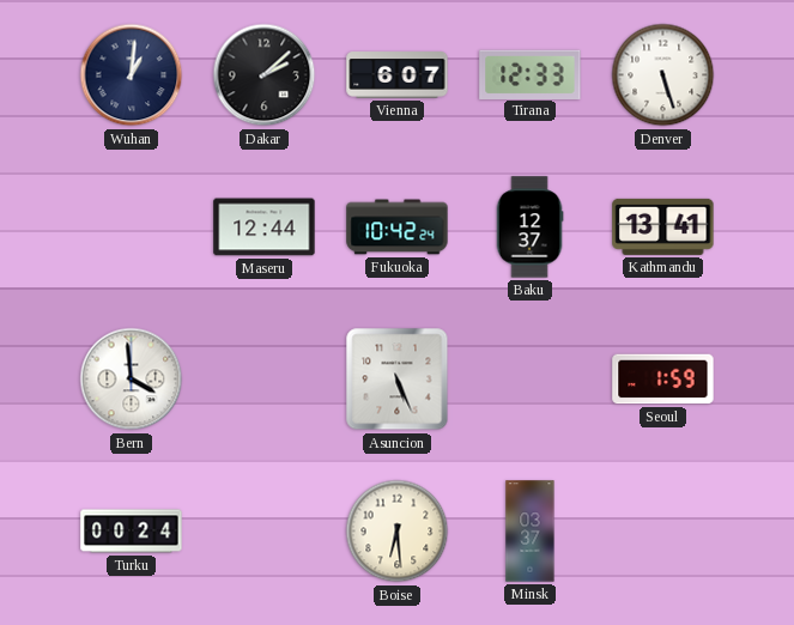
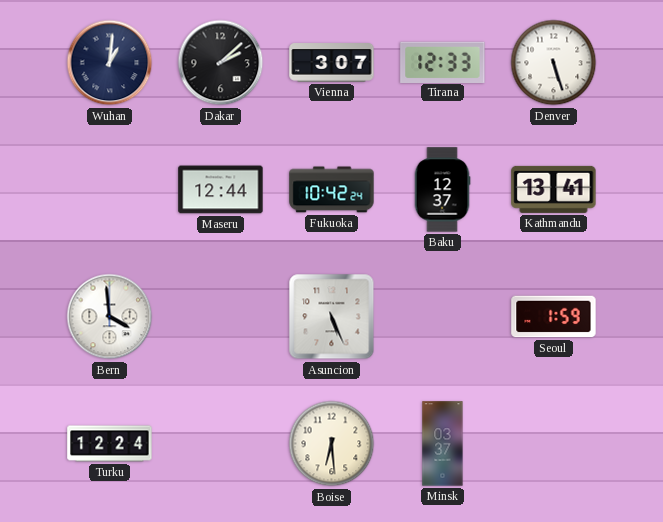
Vienna: 6:07 -> 3:07
Turku: 00:24 -> 12:24
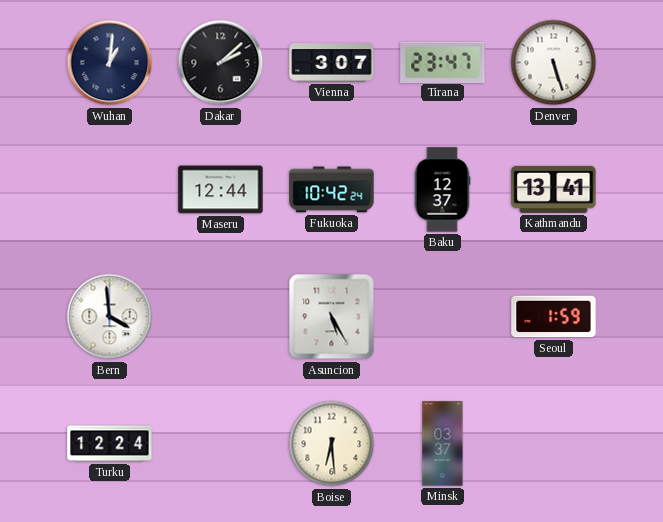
Tirana: 12:33 -> 23:47
Asuncion: 5:26 -> 5:25
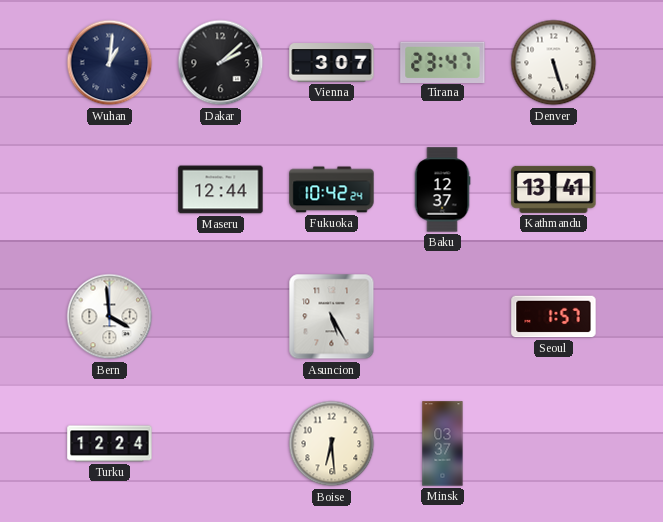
Seoul: 1:59 -> 1:57
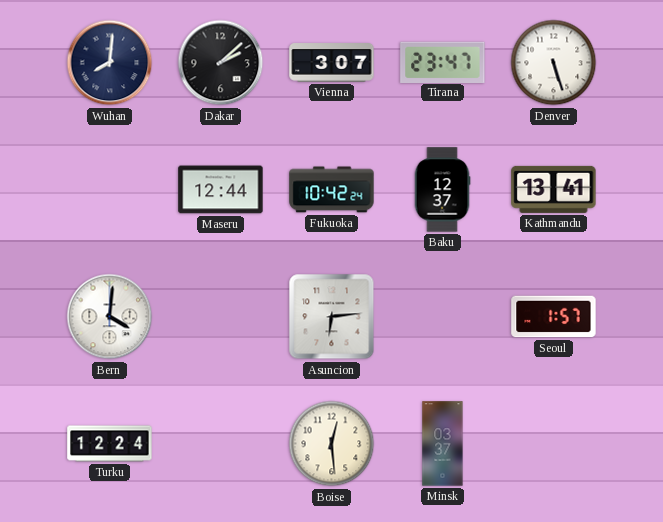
Wuhan: 1:01 -> 8:01
Bern: 3:59 -> 4:01
Asuncion: 5:25 -> 6:14
Boise: 6:29 -> 12:29
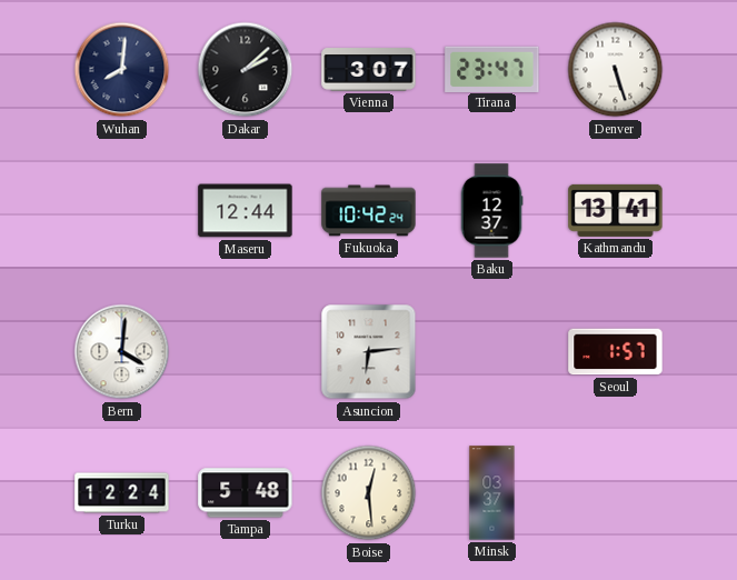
Tampa: none -> 5:48
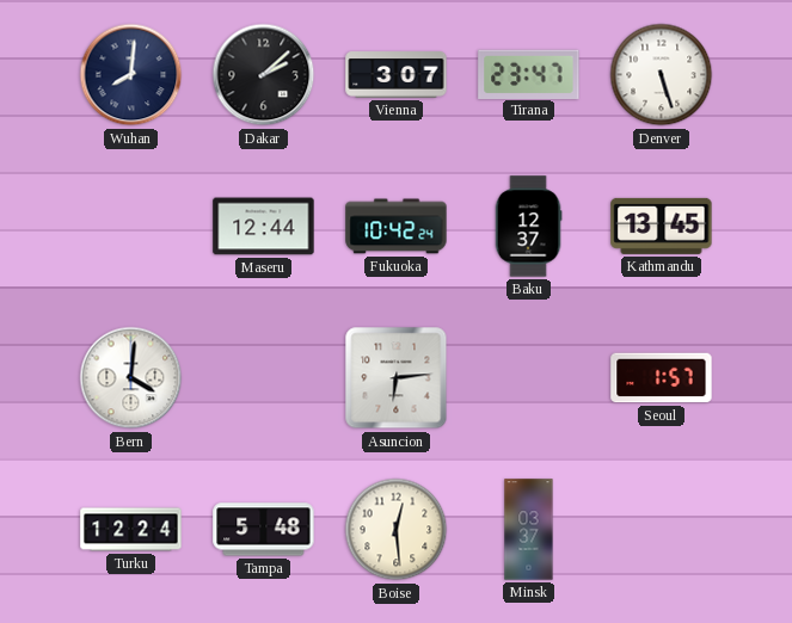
Kathmandu: 13:41 -> 13:45
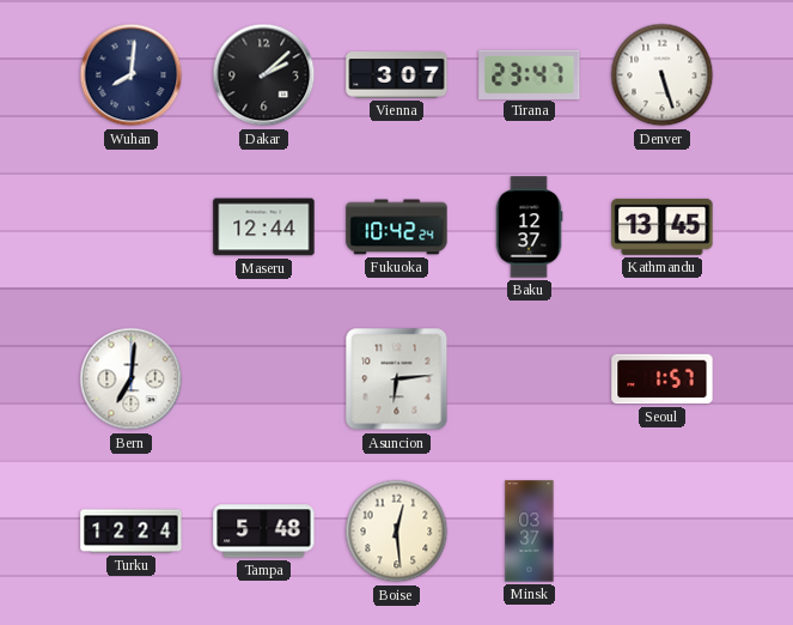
Bern: 4:01 -> 7:01
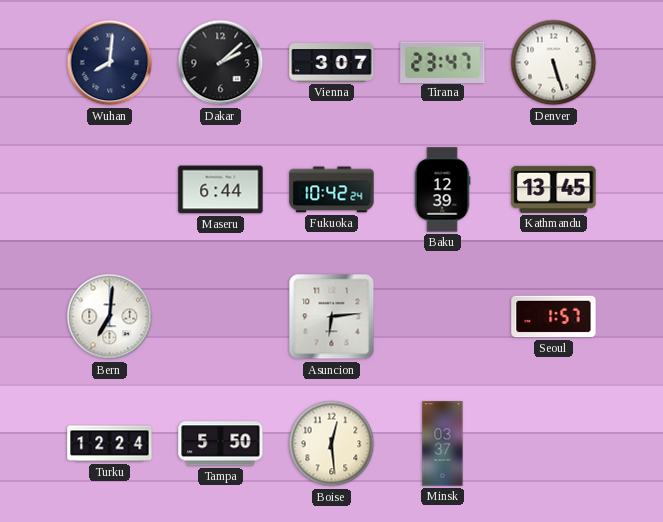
Maseru: 12:44 -> 6:44
Baku: 12:37 -> 12:39
Tampa: 5:48 -> 5:50
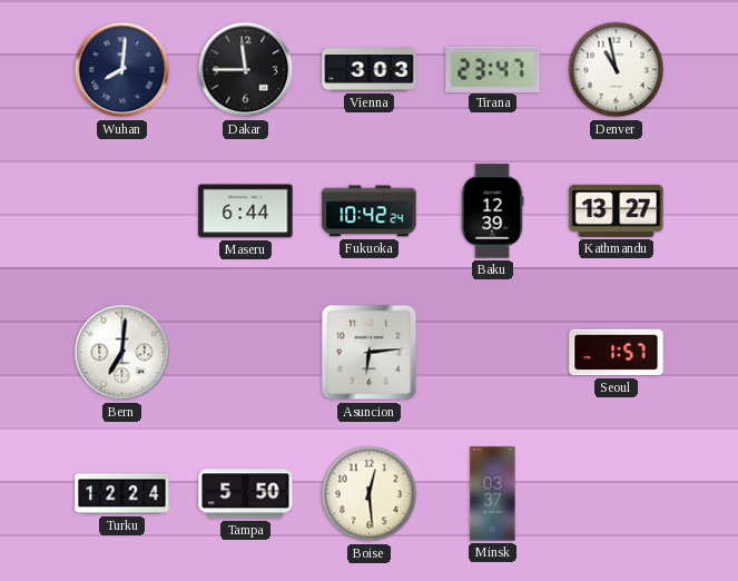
Dakar: 2:08 -> 11:45
Vienna: 3:07 -> 3:03
Denver: 5:27 -> 10:58
Kathmandu: 13:45 -> 13:27
